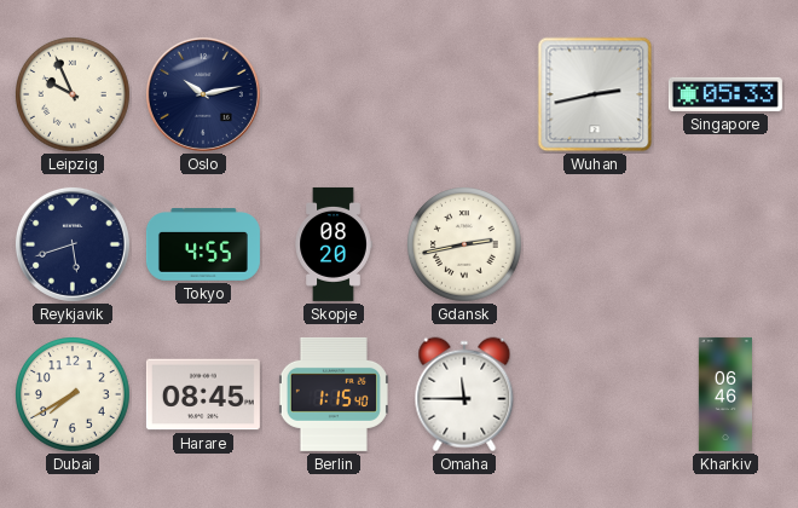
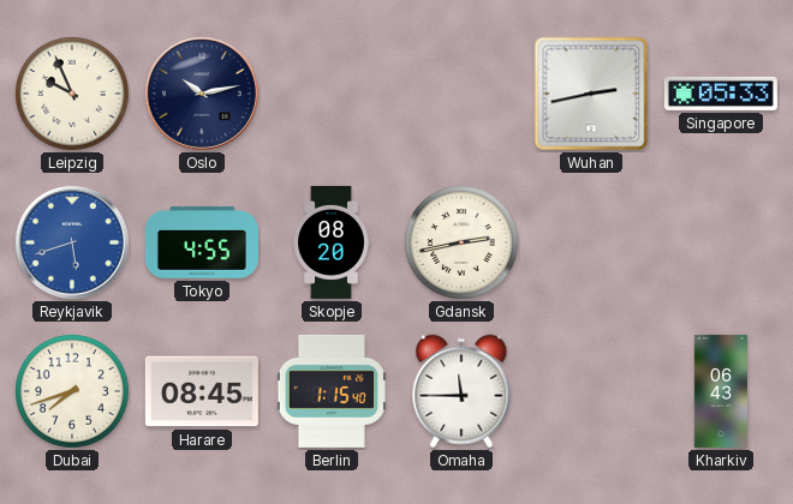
Reykjavik dial: navy -> blue
Dubai: 7:40 -> 7:42
Kharkiv: 06:46 -> 06:43
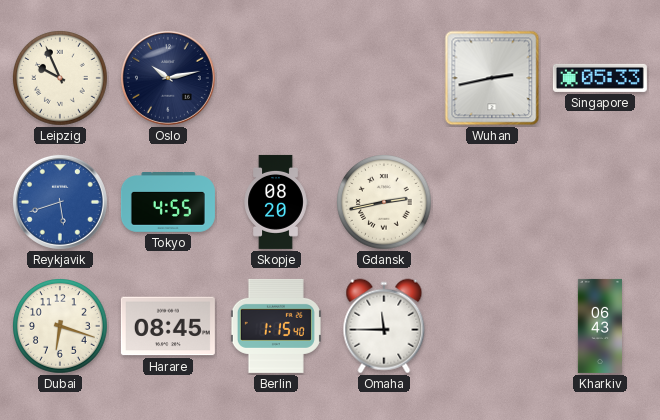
Dubai: 7:42 -> 6:18
